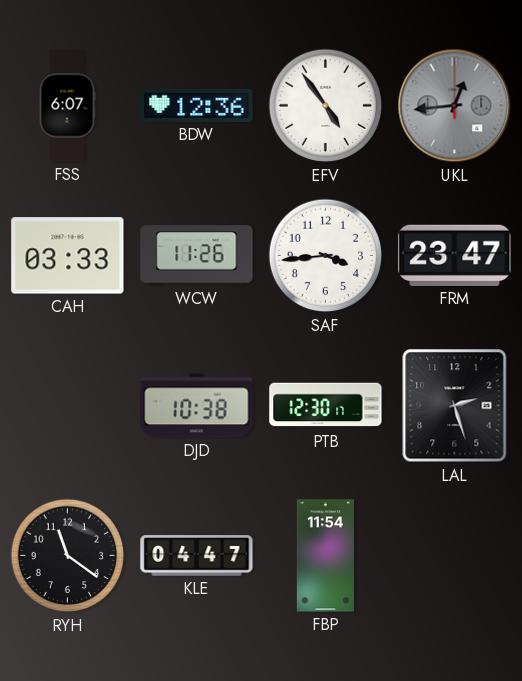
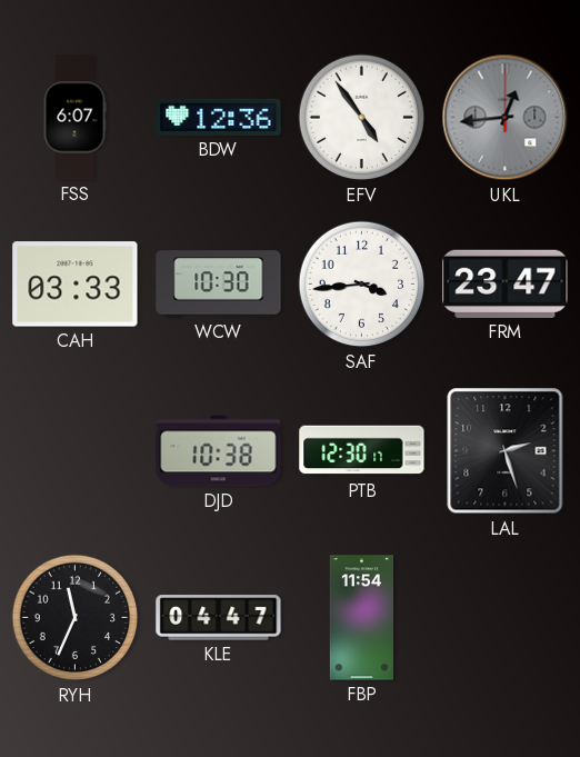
WCW: 11:26 -> 10:30
RYH: 11:21 -> 11:34
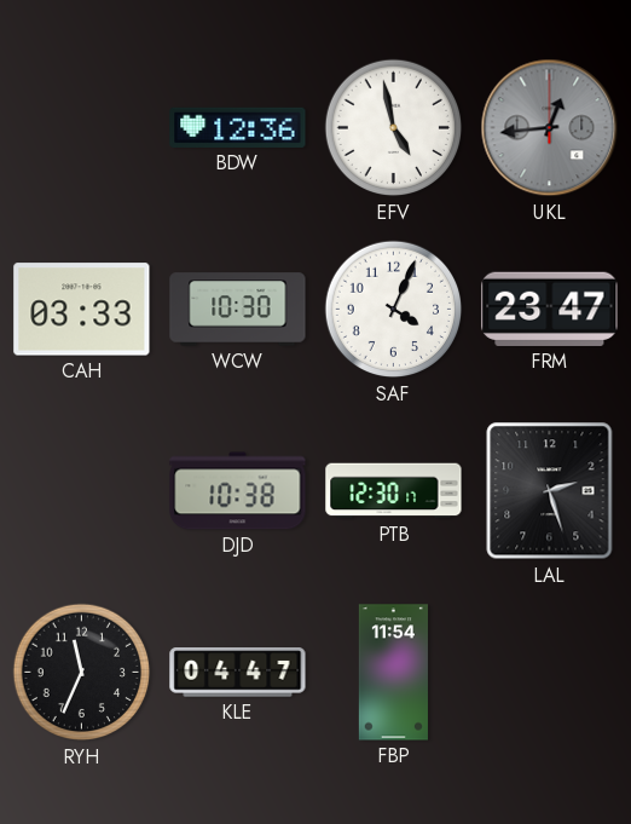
FSS: 6:07 -> none
EFV: 4:54 -> 4:58
SAF: 3:44 -> 4:04
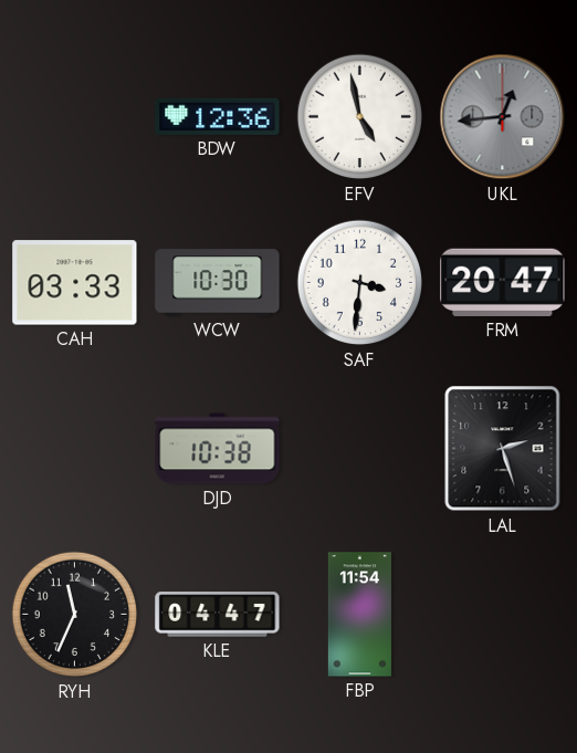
SAF: 4:04 -> 3:31
FRM: 23:47 -> 20:47
PTB: 12:30 -> none
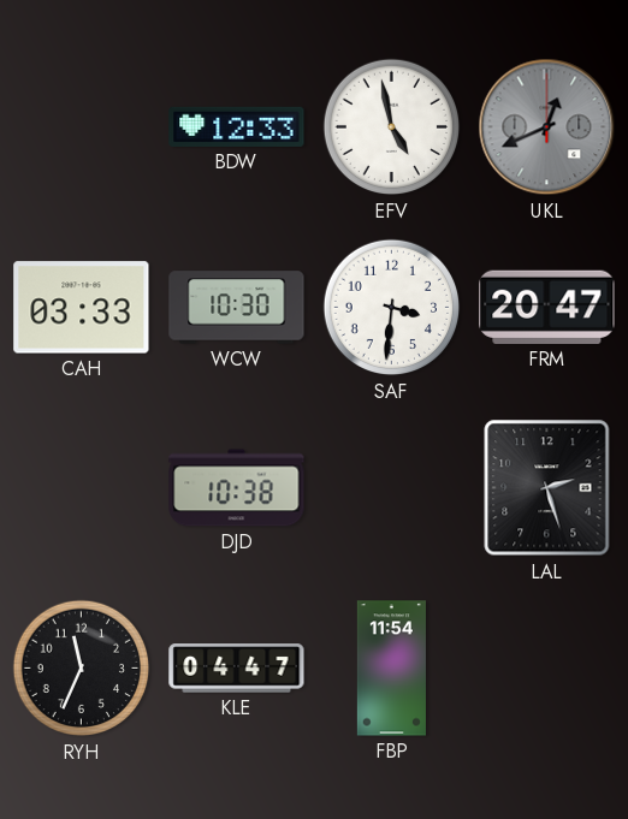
BDW: 12:36 -> 12:33
UKL: 12:44 -> 12:41
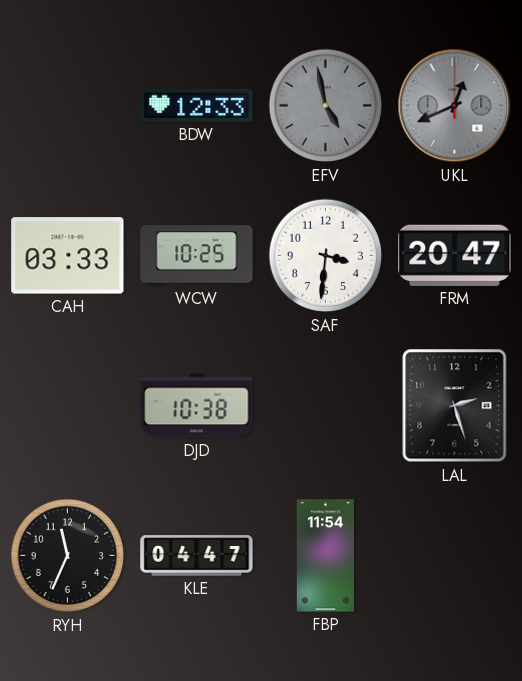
EFV dial: white -> grey
WCW: 10:30 -> 10:25
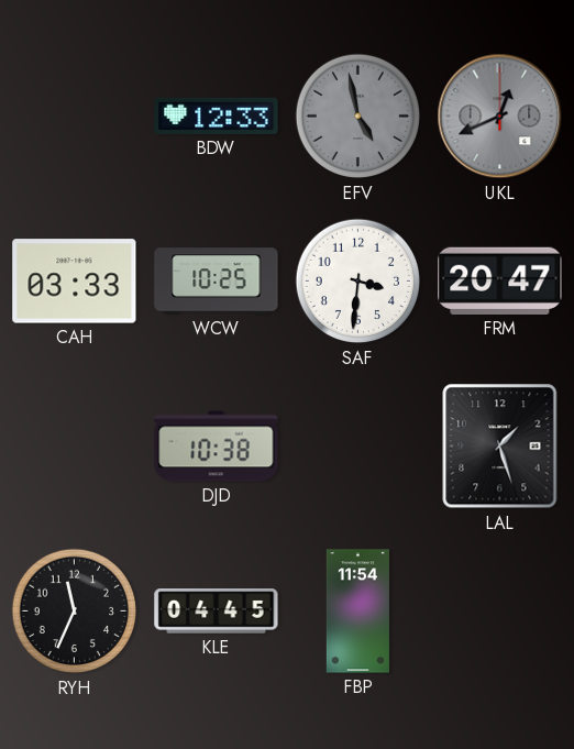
LAL: 2:27 -> 1:27
KLE: 04:47 -> 04:45
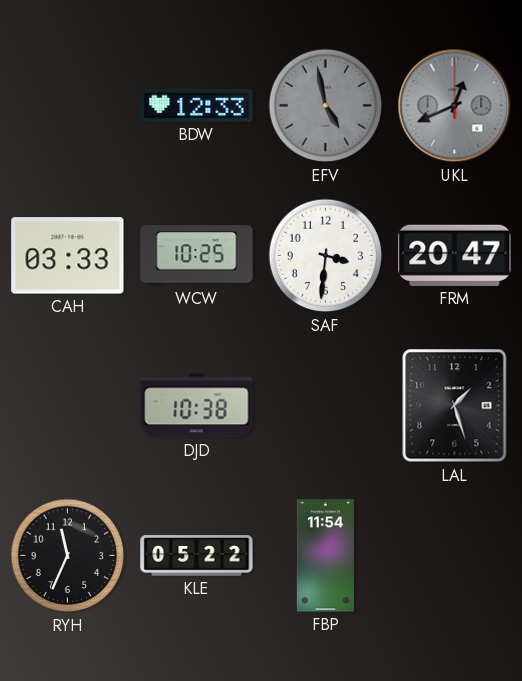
KLE: 04:45 -> 05:22
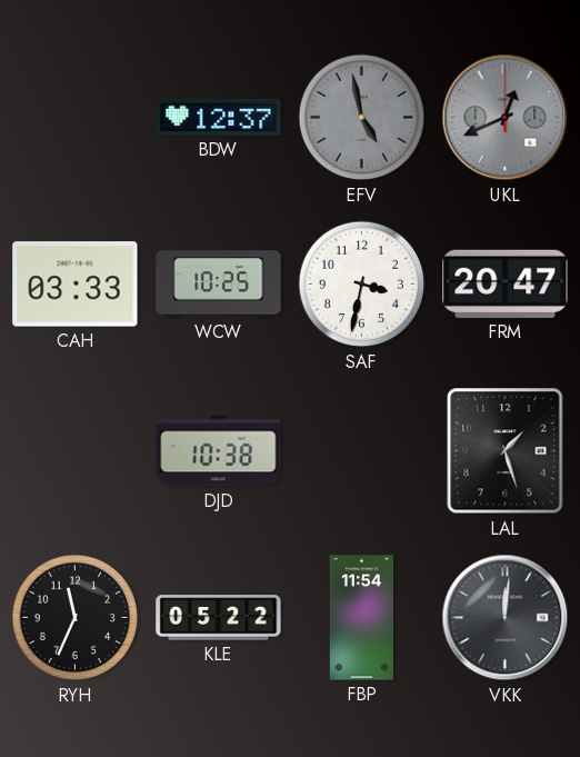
BDW: 12:33 -> 12:37
SAF: 3:31 -> 3:32
VKK: none -> 12:01
